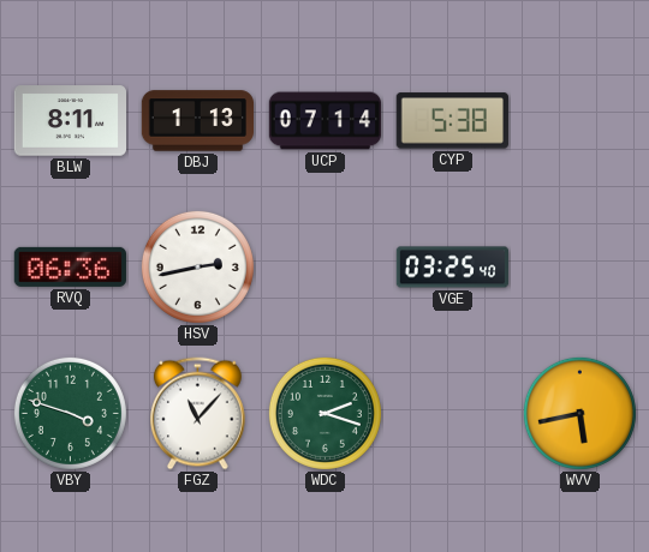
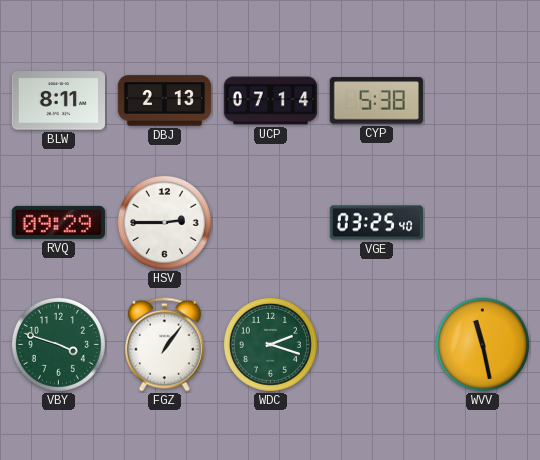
DBJ: 1:13 -> 2:13
RVQ: 06:36 -> 09:29
HSV: 2:43 -> 2:45
FGZ: 11:07 -> 1:06
WVV: 5:43 -> 11:28
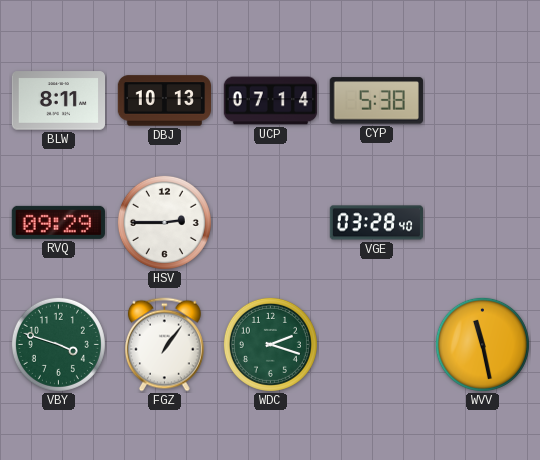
DBJ: 2:13 -> 10:13
VGE: 03:25 -> 03:28
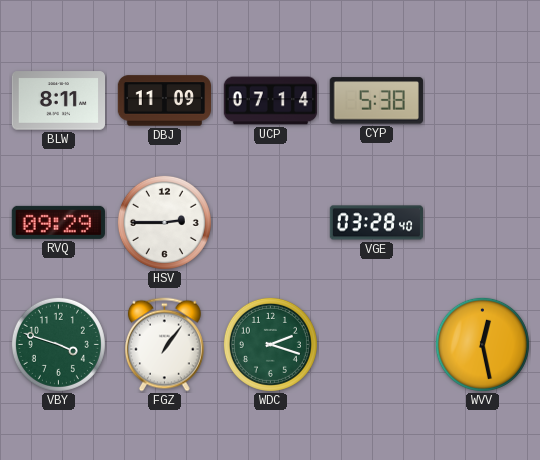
DBJ: 10:13 -> 11:09
WVV: 11:28 -> 12:28
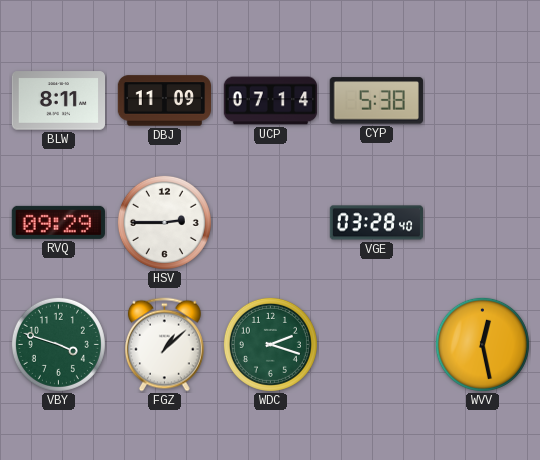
FGZ: 1:06 -> 1:08
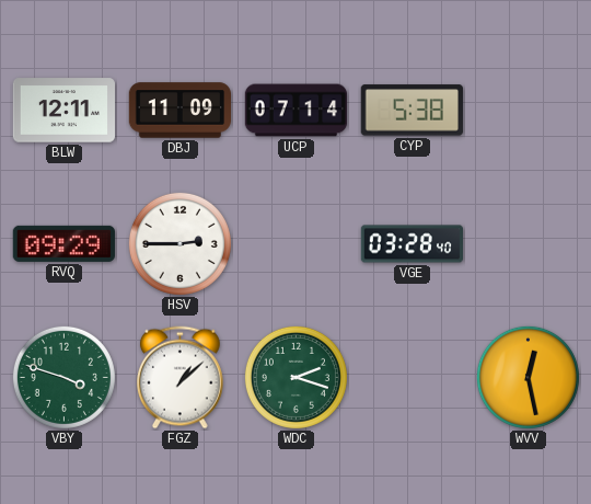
BLW: 8:11 -> 12:11
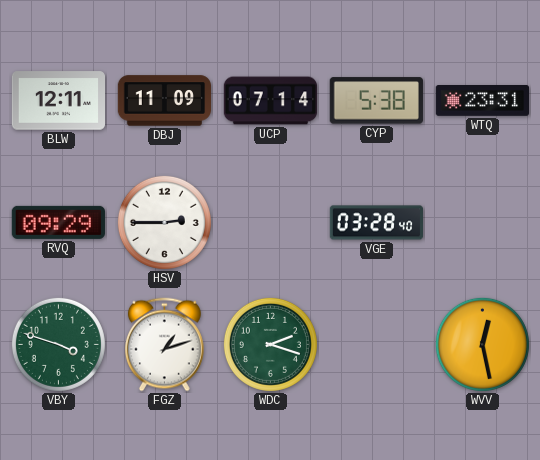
WTQ: none -> 23:31
FGZ: 1:08 -> 1:12
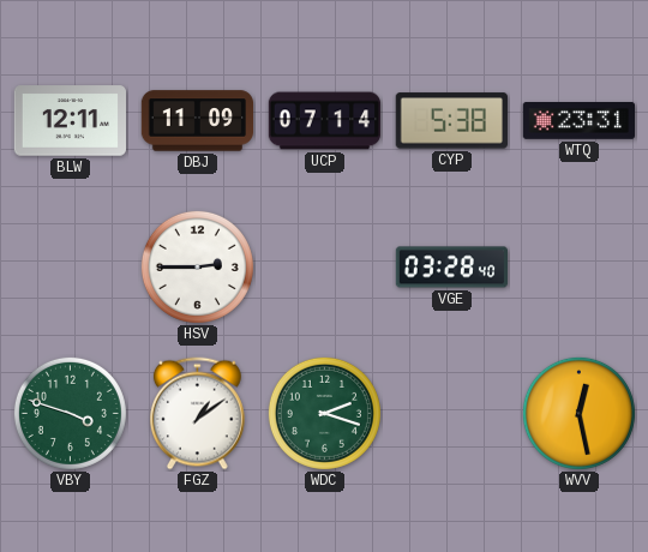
RVQ: 09:29 -> none
FGZ: 1:12 -> 1:09
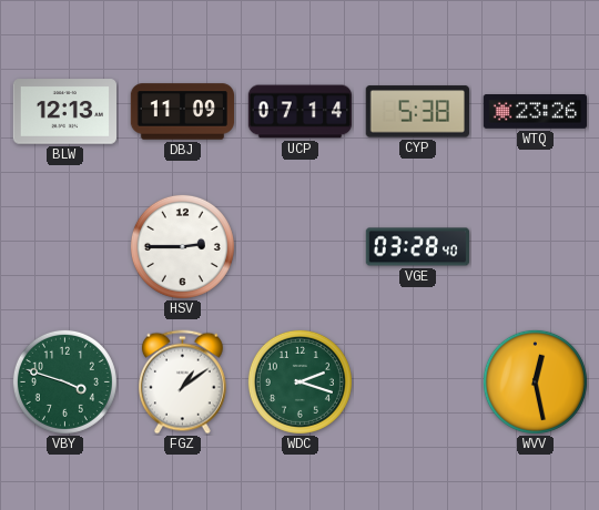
BLW: 12:11 -> 12:13
WTQ: 23:31 -> 23:26
